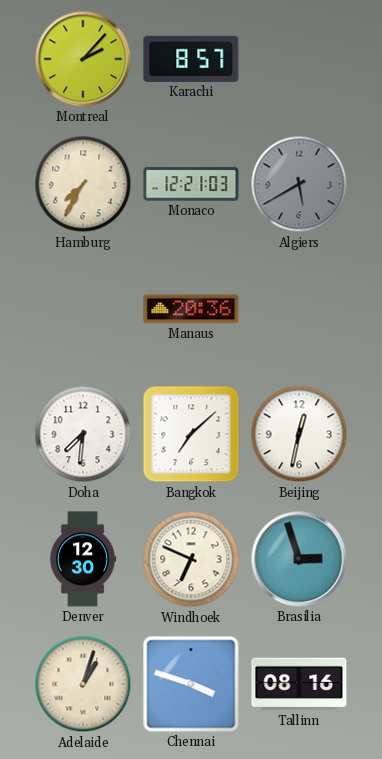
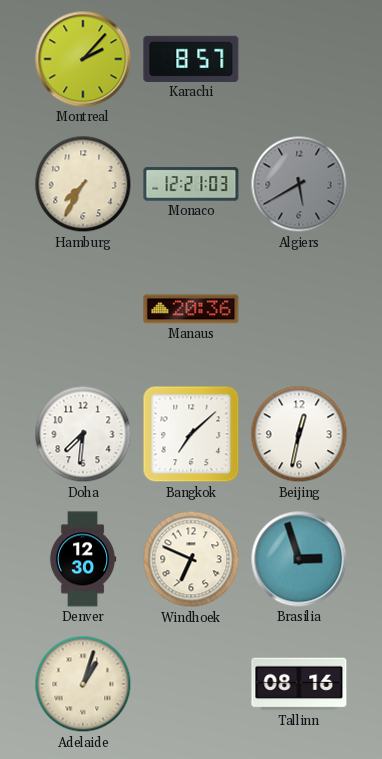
Chennai: 3:48 -> none
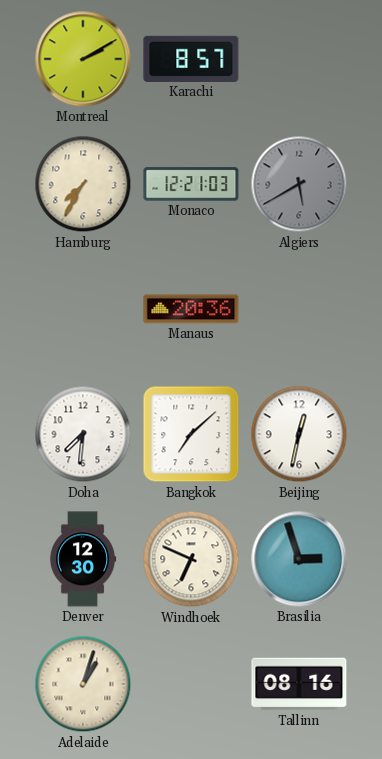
Montreal: 2:07 -> 2:10
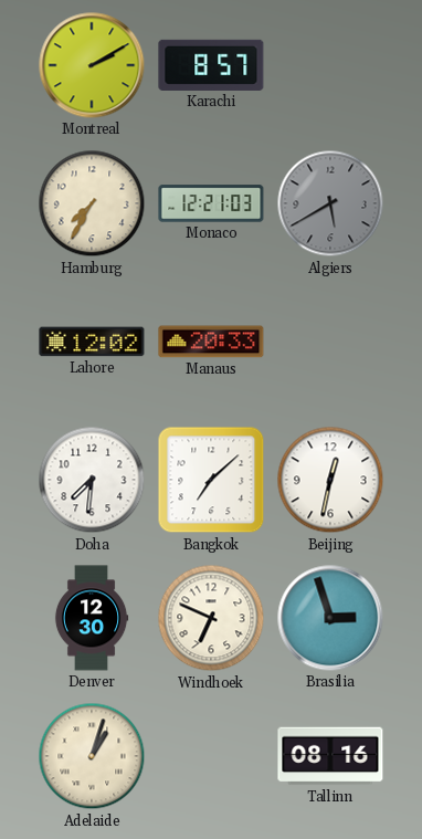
Lahore: none -> 12:02
Manaus: 20:36 -> 20:33
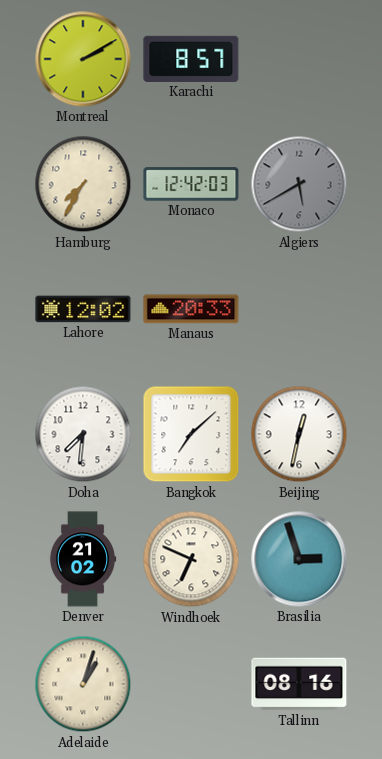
Monaco: 12:21 -> 12:42
Denver: 12:30 -> 21:02
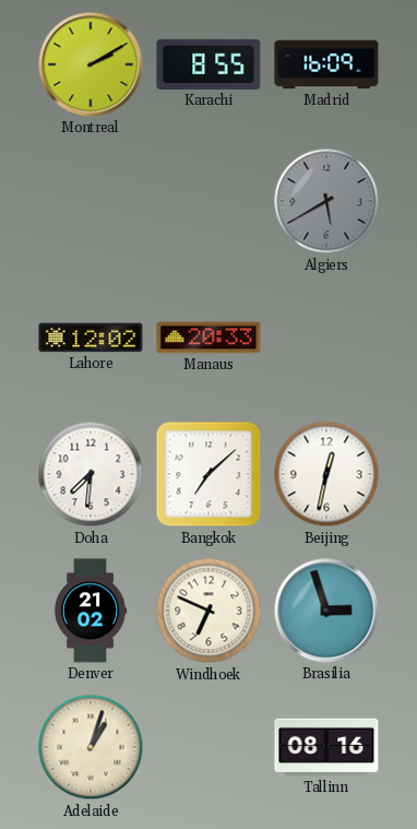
Karachi: 8:57 -> 8:55
Madrid: none -> 16:09
Hamburg: 7:35 -> none
Monaco: 12:42 -> none
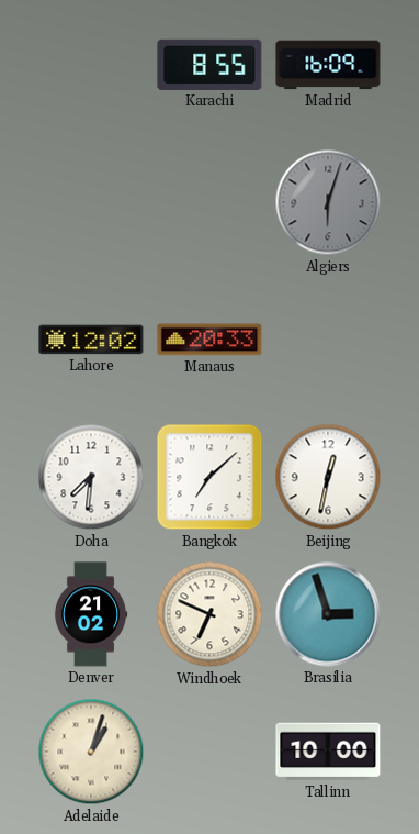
Montreal: 2:10 -> none
Algiers: 5:40 -> 6:03
Tallinn: 08:16 -> 10:00
